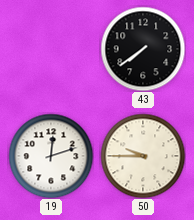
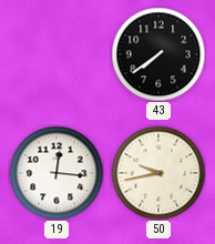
19: 12:12 -> 12:16
50: 9:45 -> 9:43
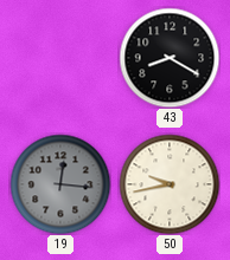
43: 7:39 -> 8:20
19 dial: white -> grey
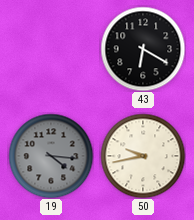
43: 8:20 -> 6:20
19: 12:16 -> 4:16
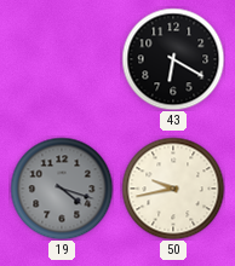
19: 4:16 -> 4:18
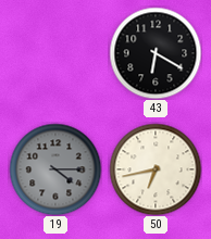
19: 4:18 -> 4:15
50: 9:43 -> 6:43
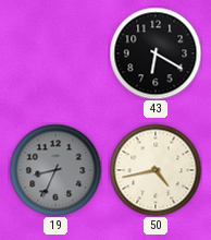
19: 4:15 -> 8:34
50: 6:43 -> 4:43
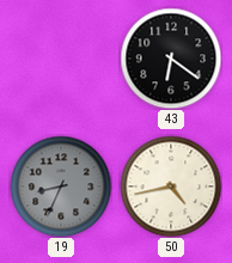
43: 6:20 -> 6:21
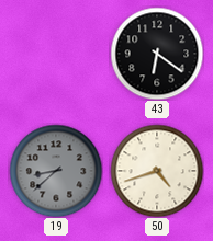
19: 8:34 -> 8:38
50: 4:43 -> 4:42
